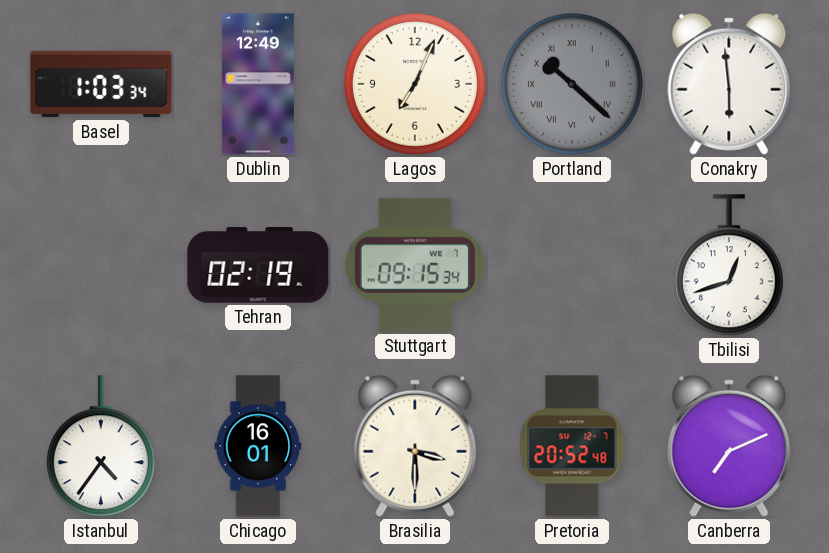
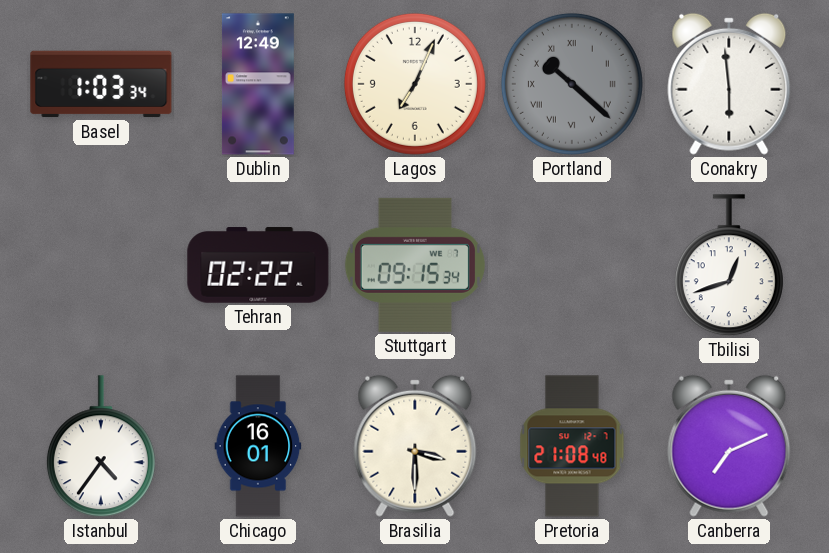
Tehran: 02:19 -> 02:22
Pretoria: 20:52 -> 21:08
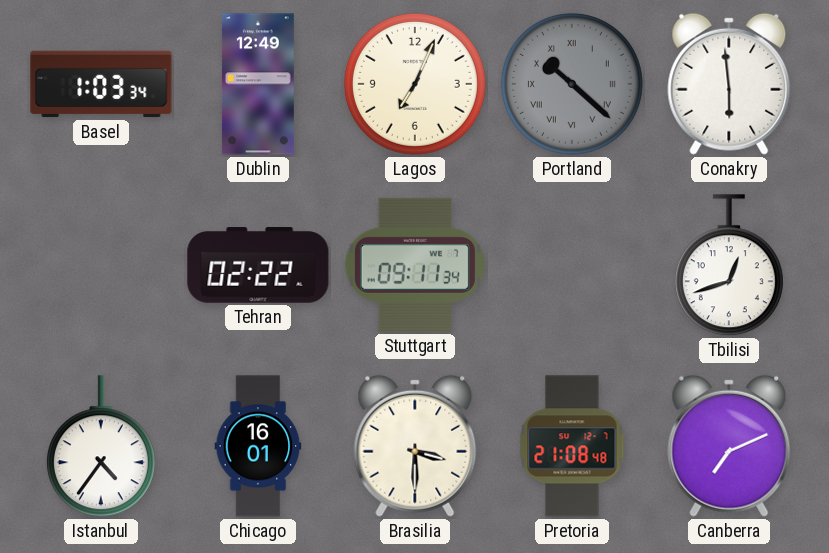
Stuttgart: 09:15 -> 09:11
